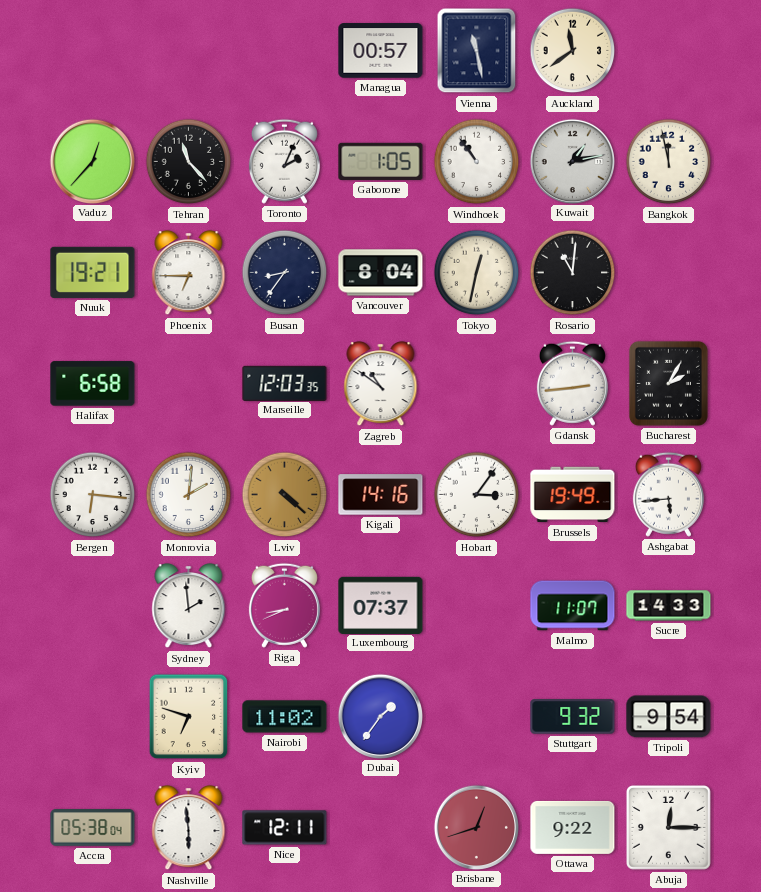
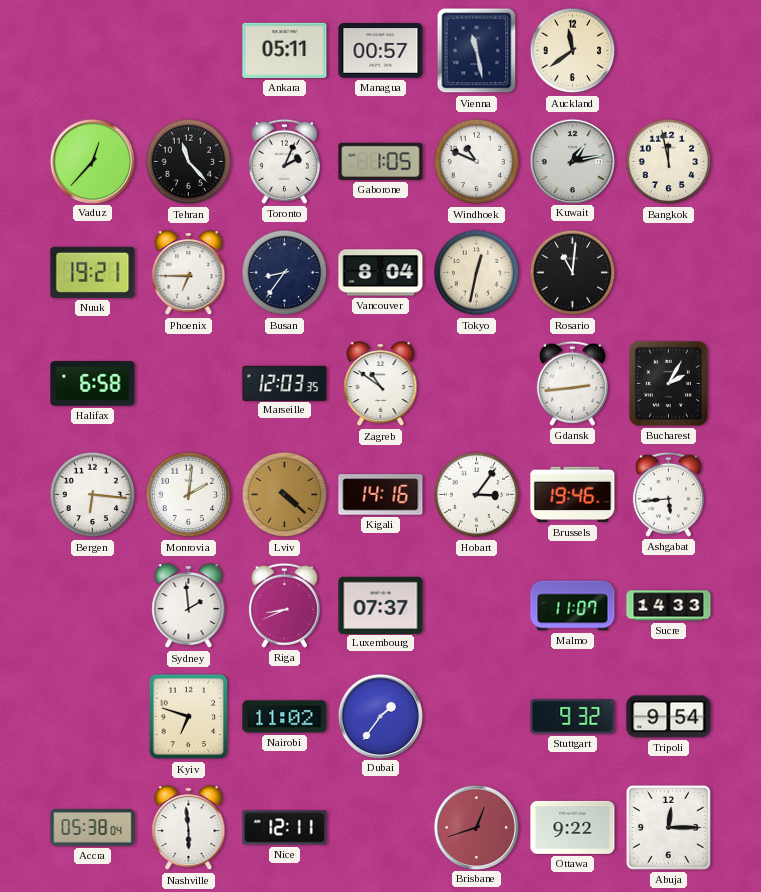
Ankara: none -> 05:11
Windhoek: 10:54 -> 10:49
Brussels: 19:49 -> 19:46
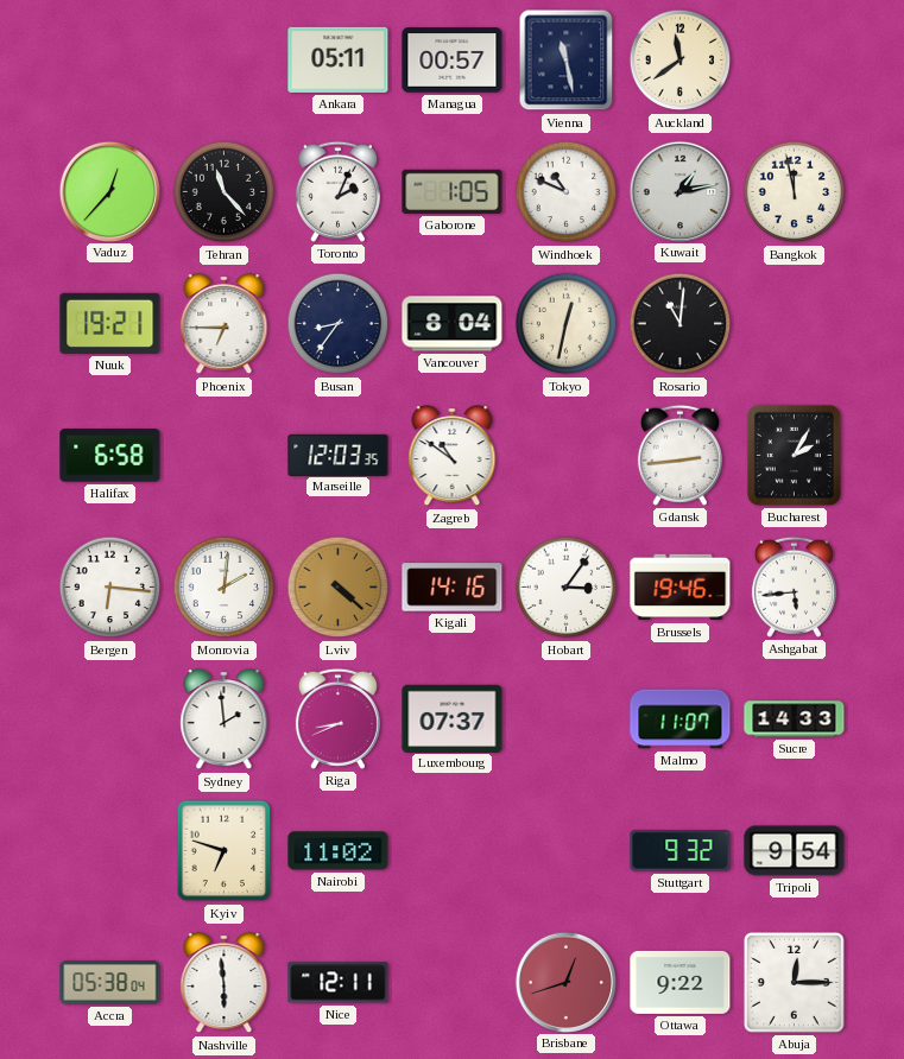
Dubai: 1:36 -> none
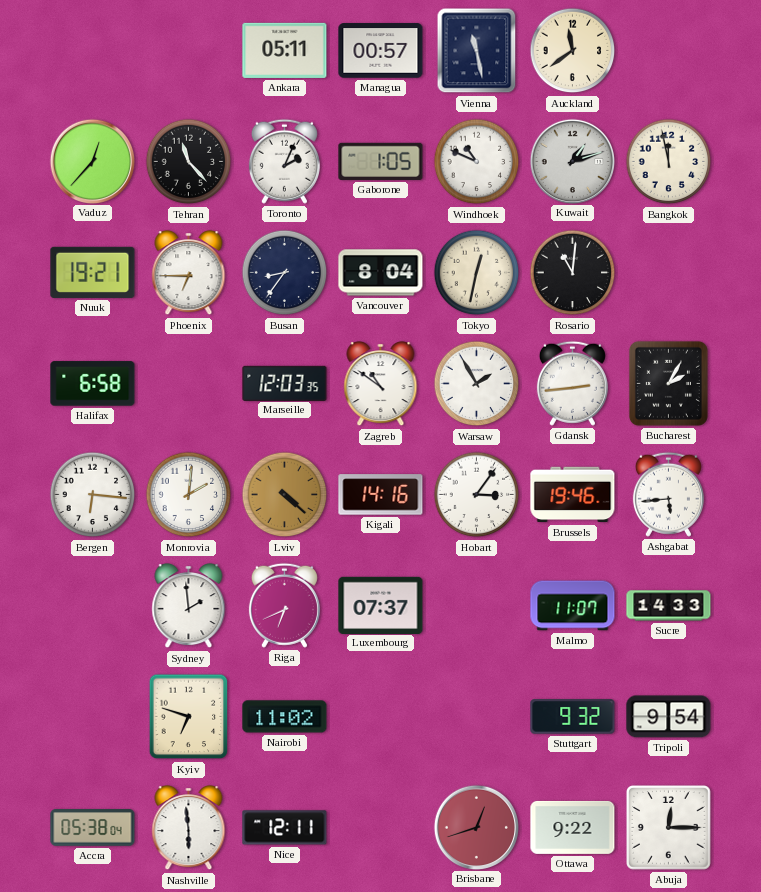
Kuwait: 1:13 -> 1:12
Warsaw: none -> 1:55
Riga: 8:41 -> 6:41
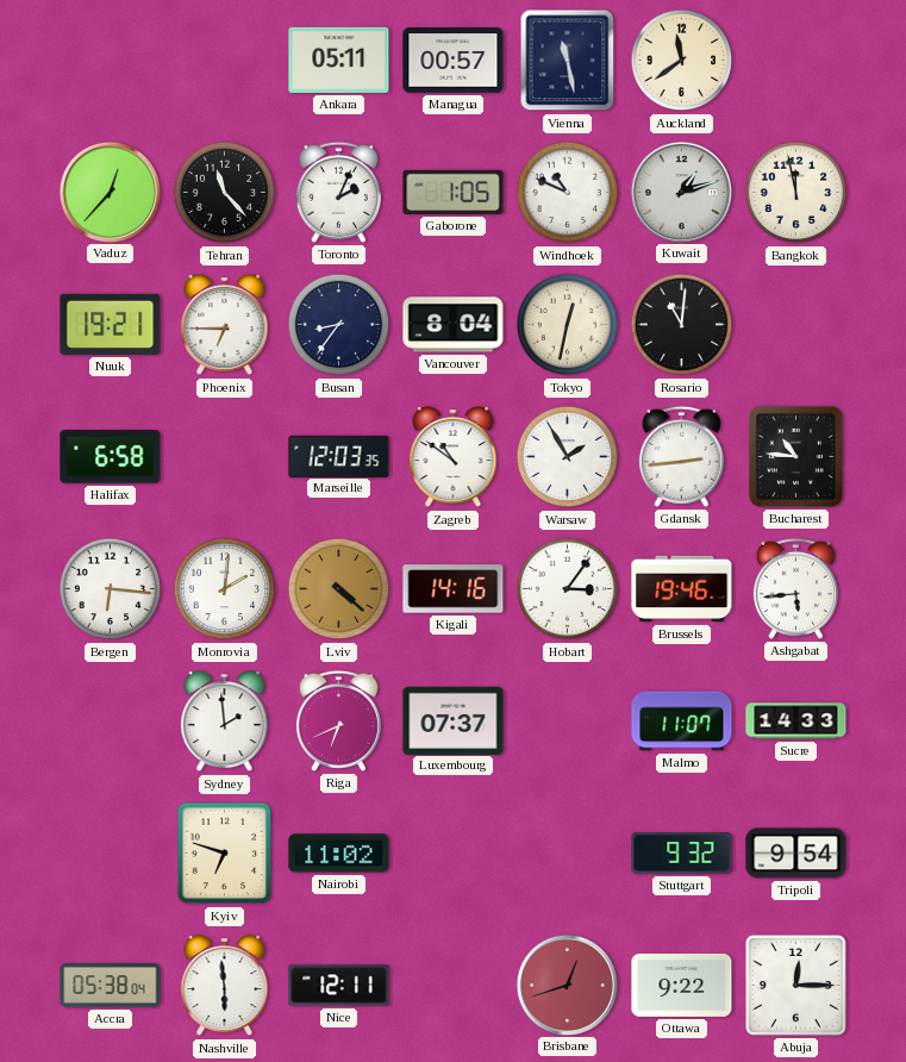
Bucharest: 2:05 -> 10:46
